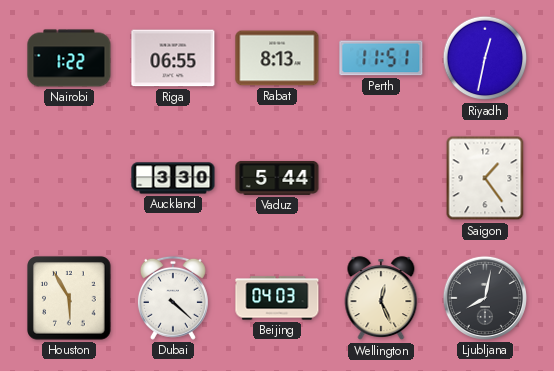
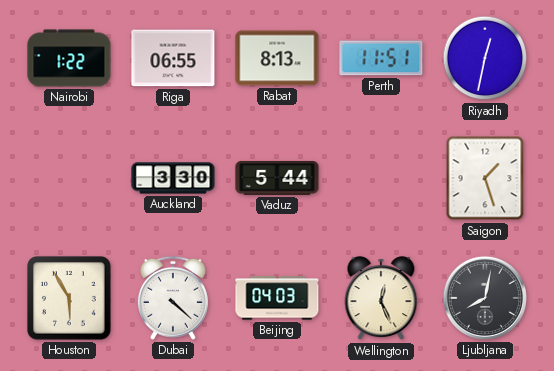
Saigon: 1:24 -> 1:27
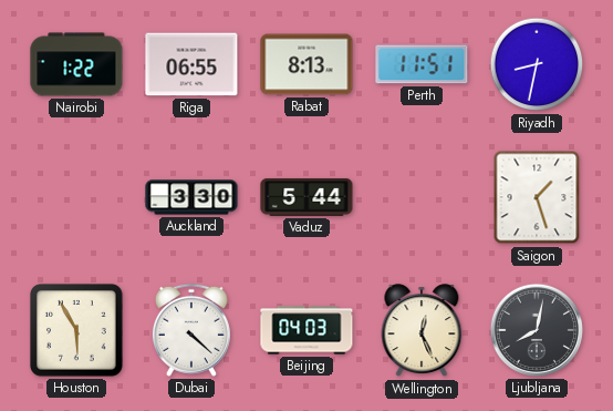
Riyadh: 12:32 -> 8:32
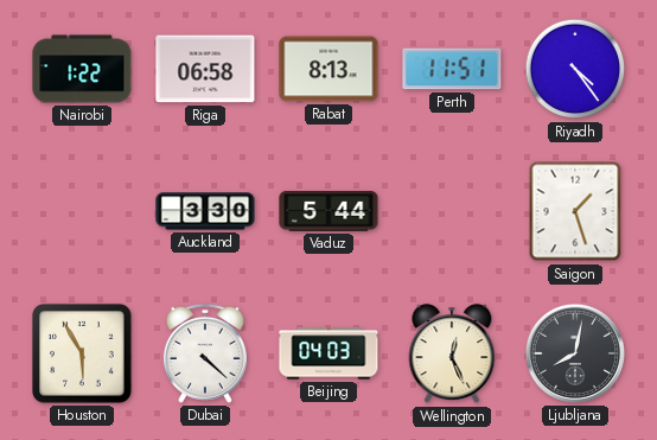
Riga: 06:55 -> 06:58
Riyadh: 8:32 -> 4:24
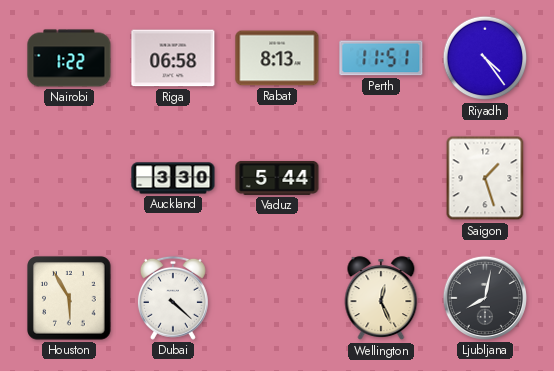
Beijing: 04:03 -> none
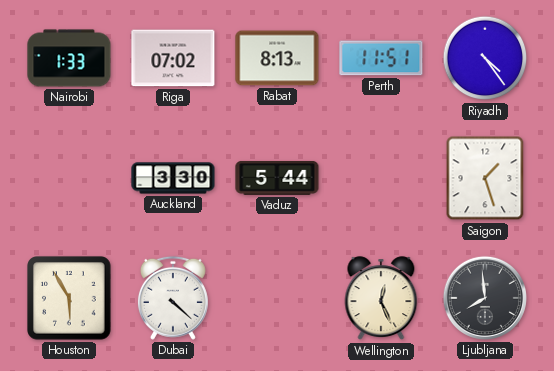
Nairobi: 1:22 -> 1:33
Riga: 06:58 -> 07:02
Ljubljana: 8:02 -> 7:59
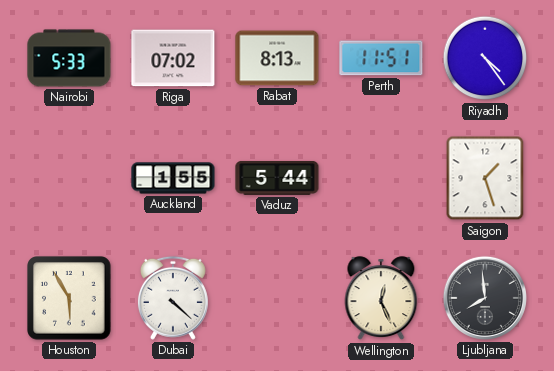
Nairobi: 1:33 -> 5:33
Auckland: 3:30 -> 1:55
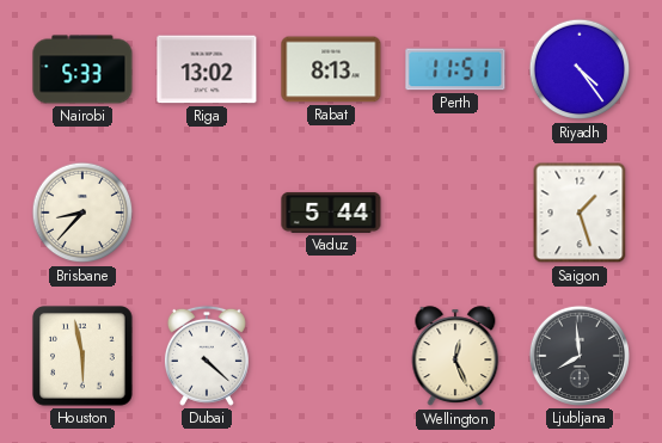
Riga: 07:02 -> 13:02
Brisbane: none -> 8:37
Auckland: 1:55 -> none
Houston: 5:55 -> 5:58
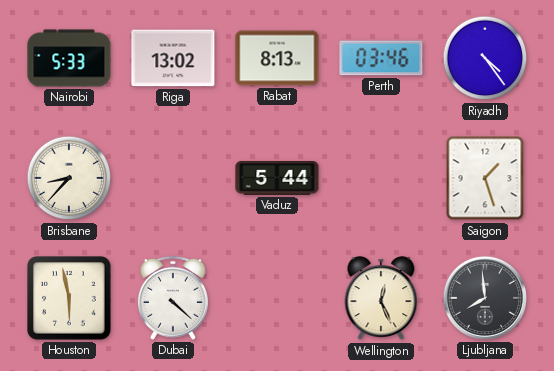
Perth: 11:51 -> 03:46
